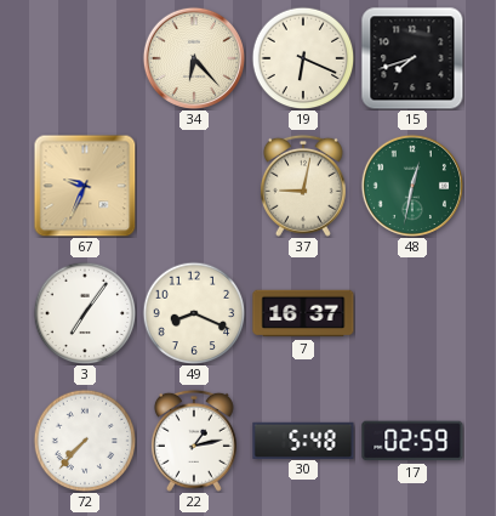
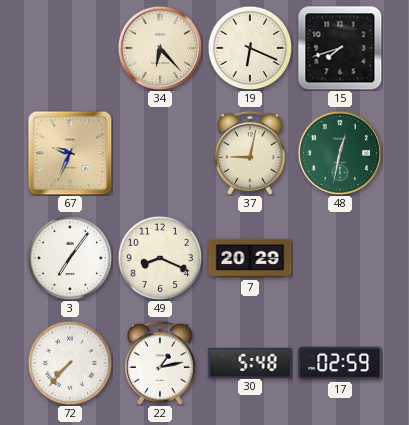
7: 16:37 -> 20:29
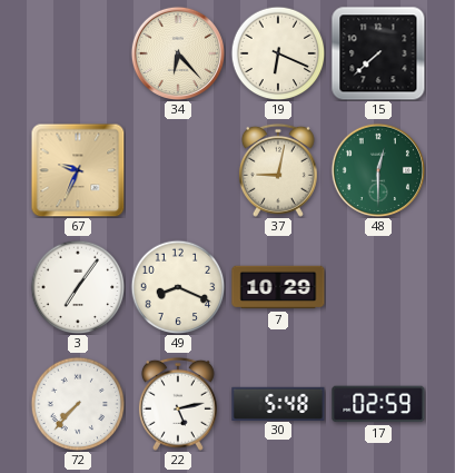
15: 7:42 -> 7:38
48: 12:32 -> 12:30
7: 20:29 -> 10:29
22: 1:13 -> 5:13
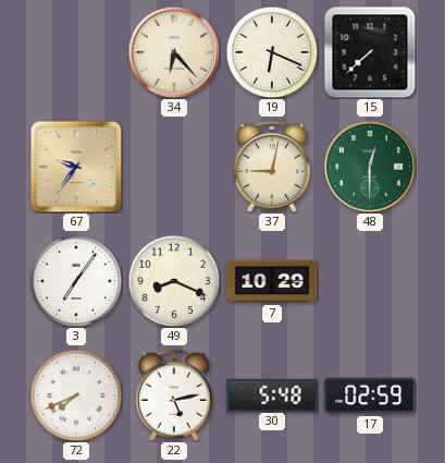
67: 9:34 -> 9:36
72: 7:37 -> 7:41
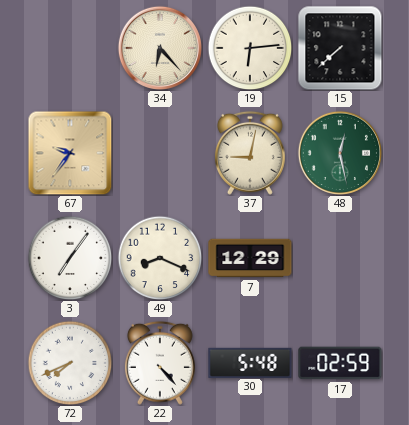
19: 6:19 -> 6:14
48: 12:30 -> 12:28
7: 10:29 -> 12:29
22: 5:13 -> 4:23
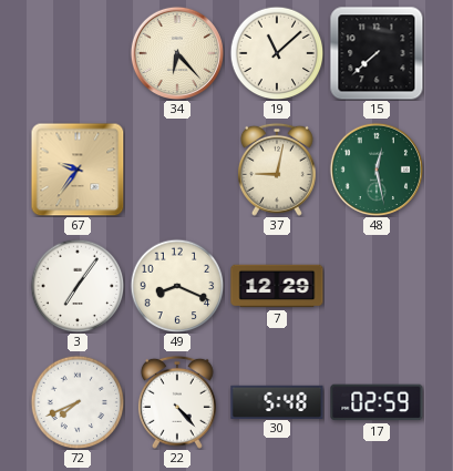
19: 6:14 -> 11:08
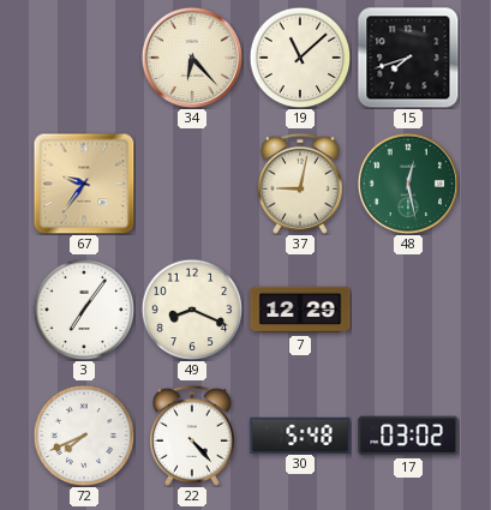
15: 7:38 -> 7:42
17: 02:59 -> 03:02
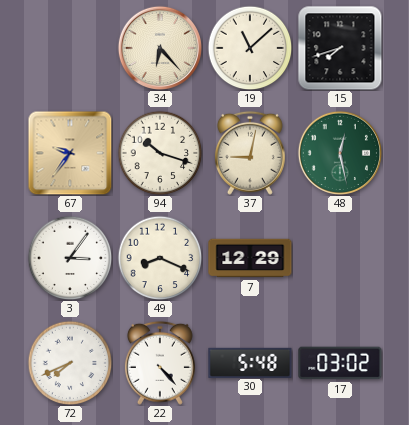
94: none -> 10:18
3: 7:06 -> 3:06
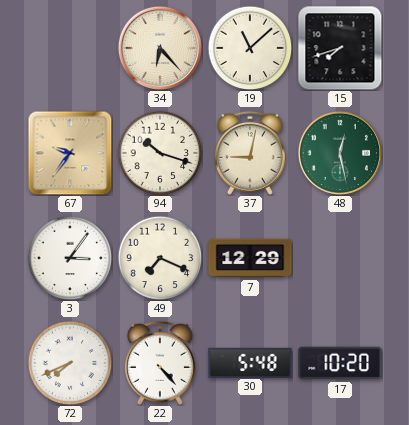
49: 8:19 -> 7:19
17: 03:02 -> 10:20
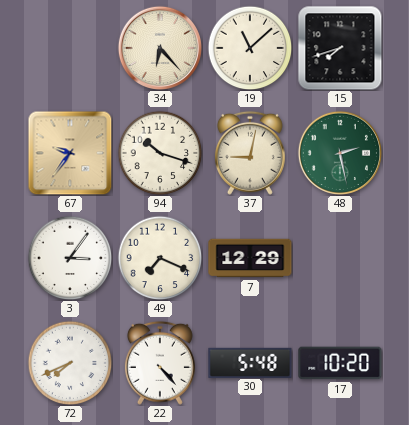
48: 12:28 -> 2:28
